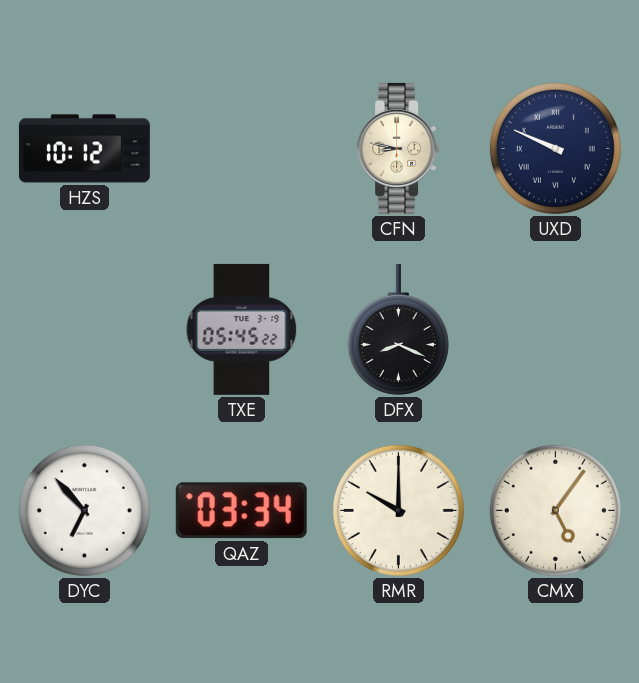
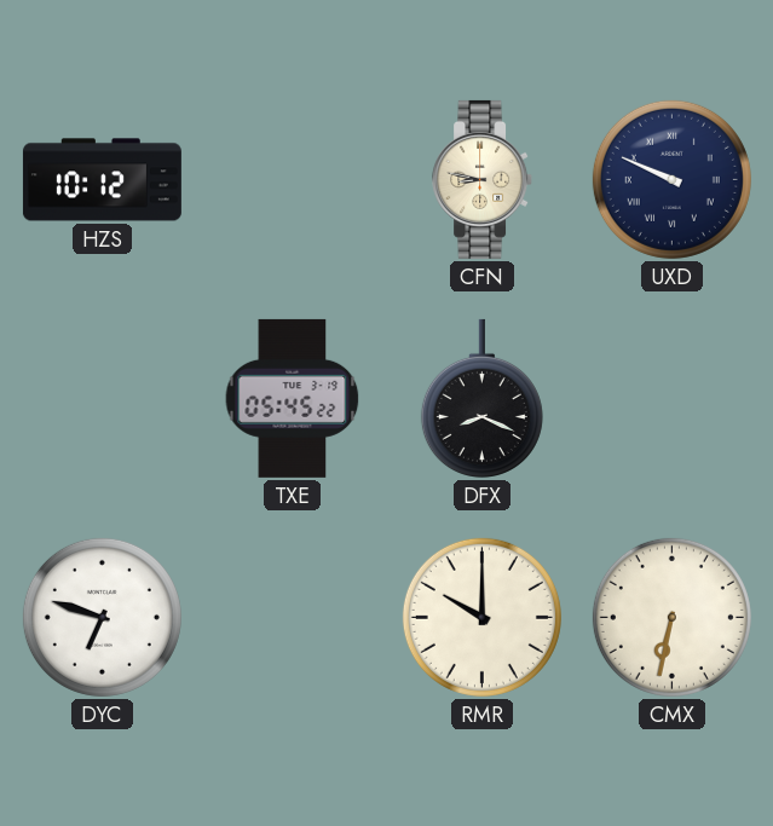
DYC: 6:53 -> 6:48
QAZ: 03:34 -> none
CMX: 5:06 -> 6:32
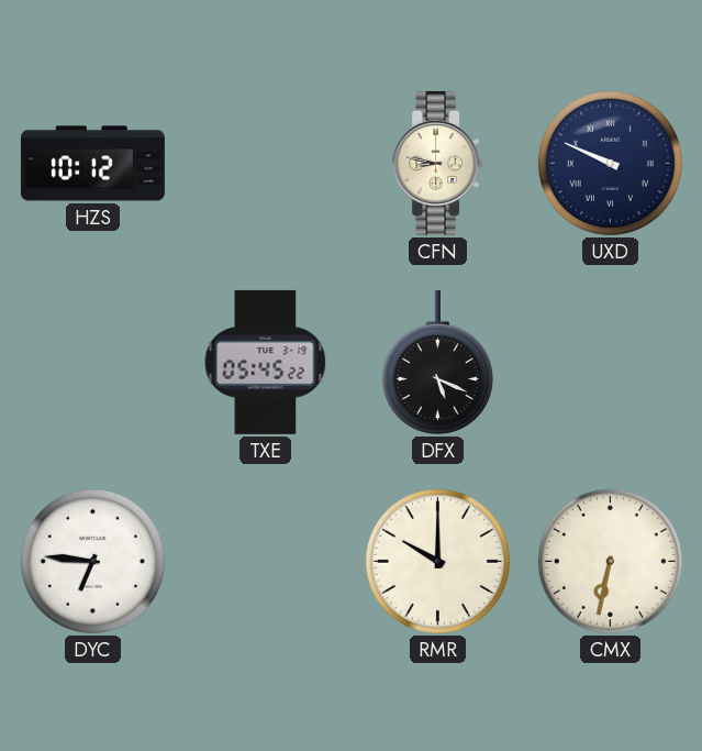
DFX: 8:19 -> 5:19
DYC: 6:48 -> 6:46
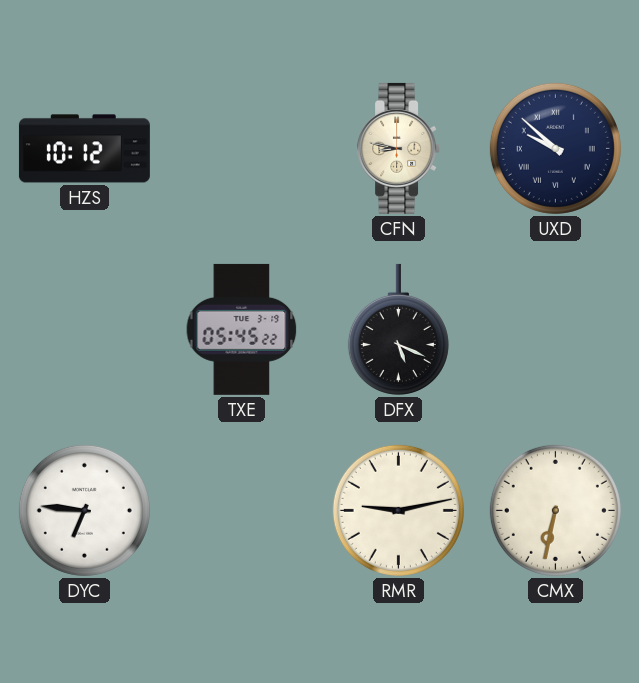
UXD: 9:49 -> 9:52
RMR: 10:00 -> 9:13
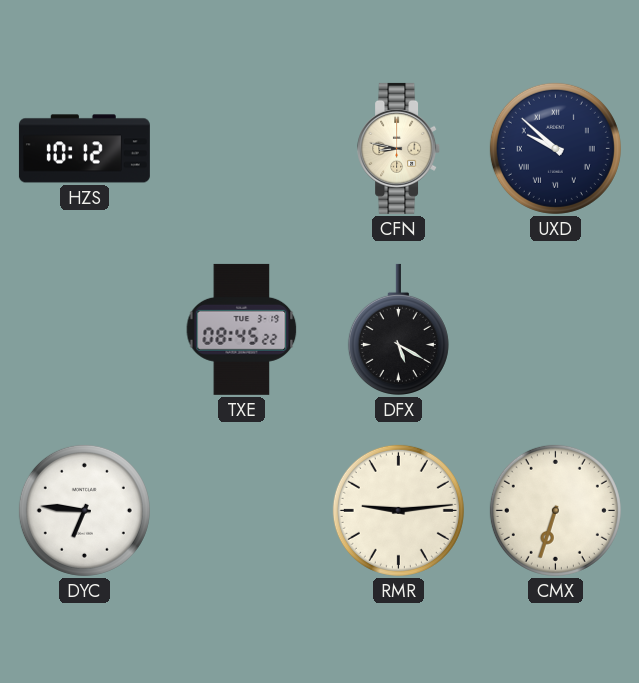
TXE: 05:45 -> 08:45
DFX: 5:19 -> 5:20
RMR: 9:13 -> 9:14
CMX: 6:32 -> 6:33
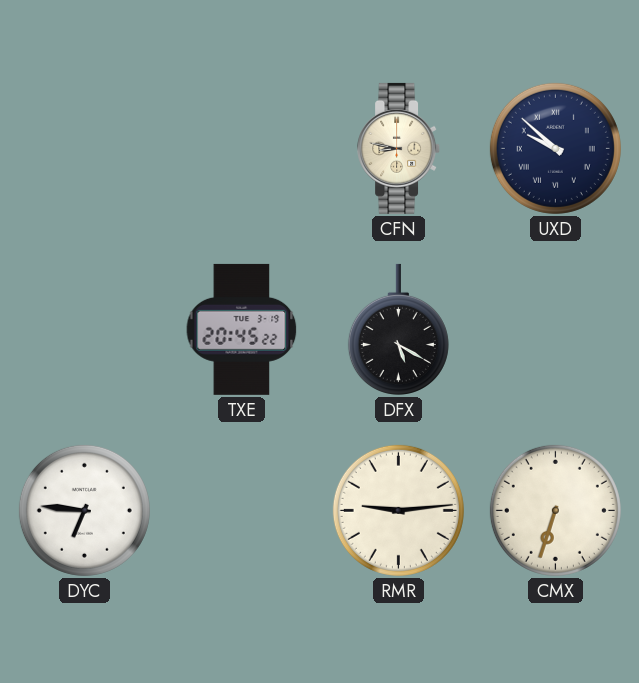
HZS: 10:12 -> none
TXE: 08:45 -> 20:45
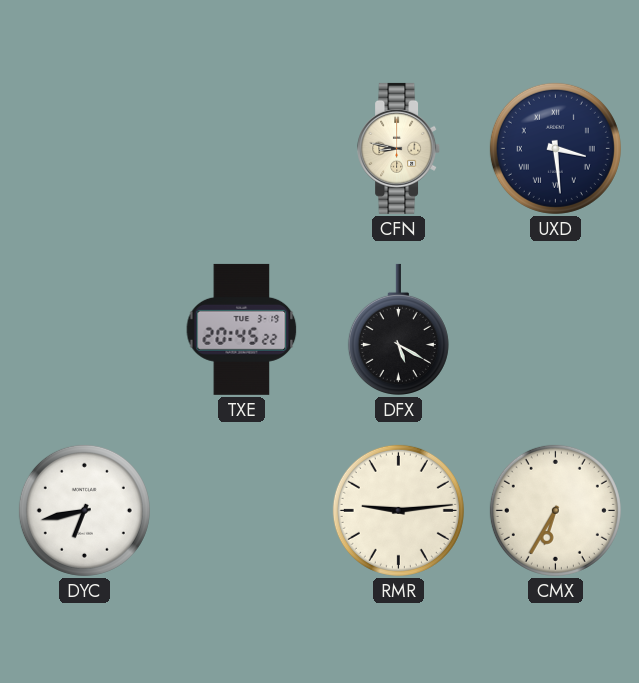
UXD: 9:52 -> 3:29
DYC: 6:46 -> 6:43
CMX: 6:33 -> 6:35
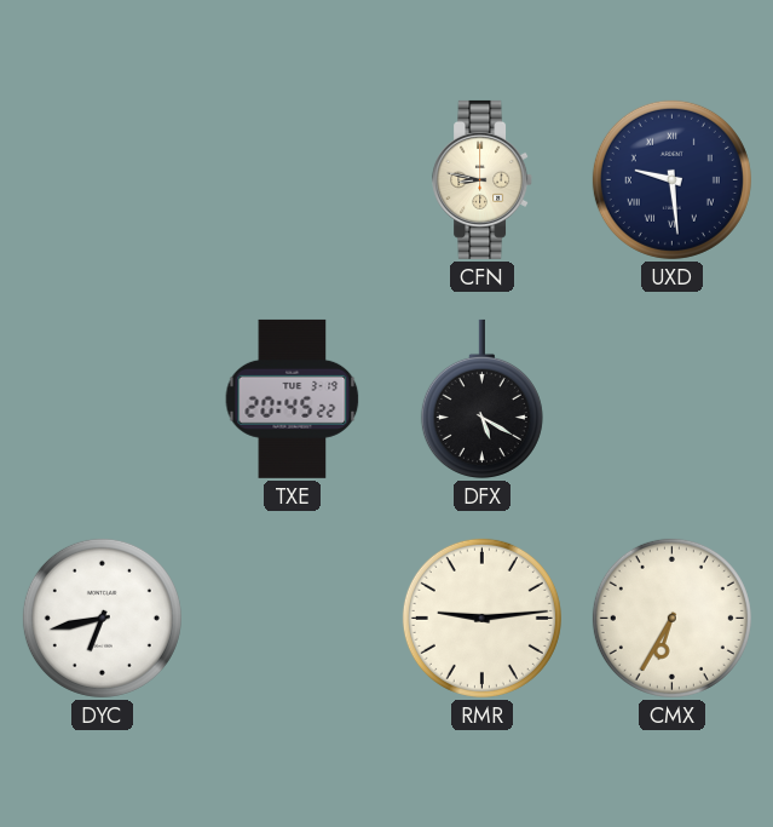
UXD: 3:29 -> 9:29
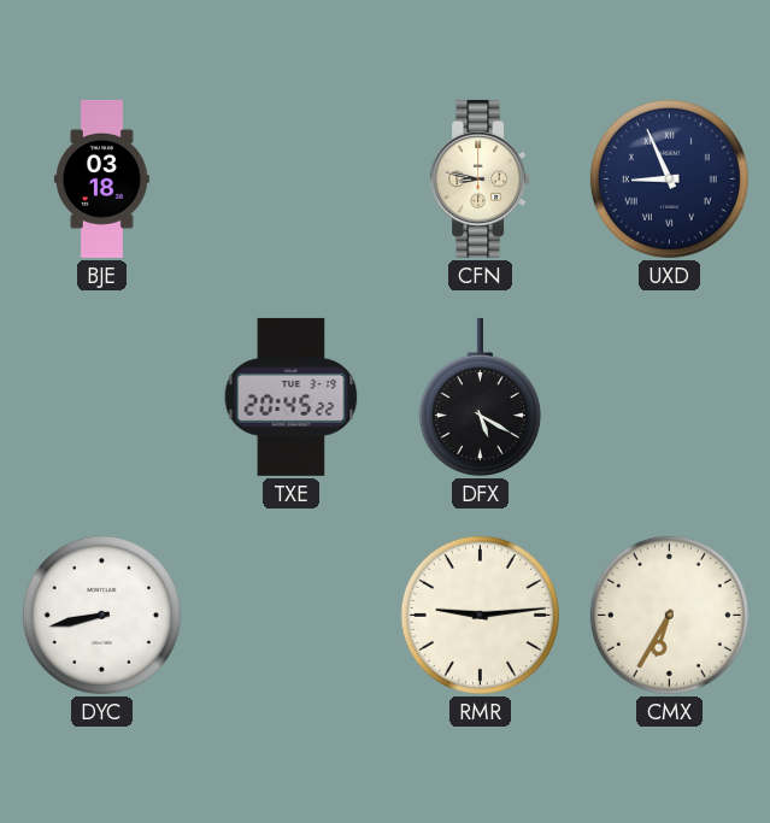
BJE: none -> 03:18
UXD: 9:29 -> 8:56
DYC: 6:43 -> 8:43
